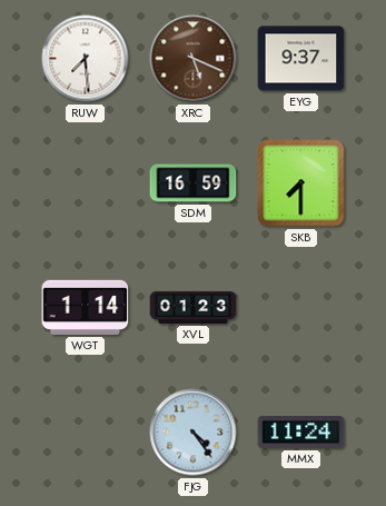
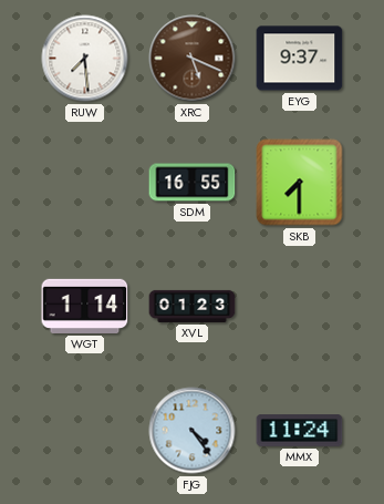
SDM: 16:59 -> 16:55
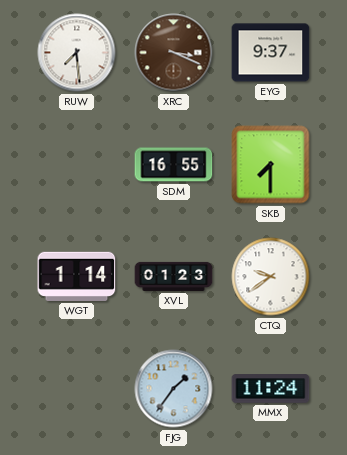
XRC: 5:19 -> 3:19
CTQ: none -> 9:39
FJG: 4:24 -> 1:36
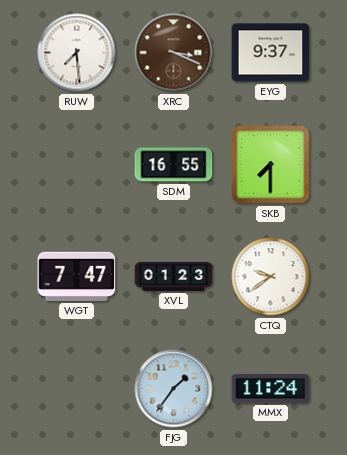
WGT: 1:14 -> 7:47
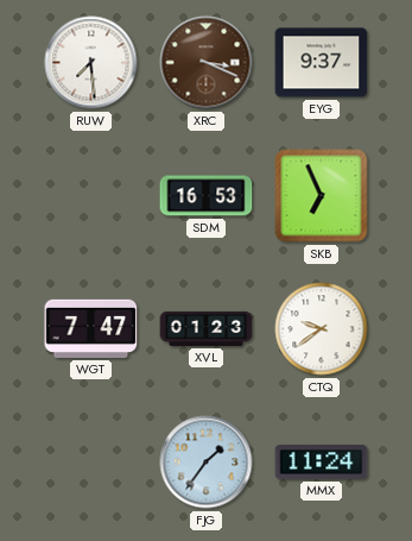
SDM: 16:55 -> 16:53
SKB: 7:30 -> 6:56
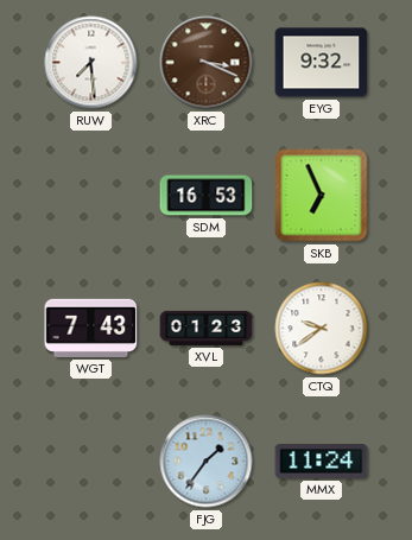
EYG: 9:37 -> 9:32
WGT: 7:47 -> 7:43
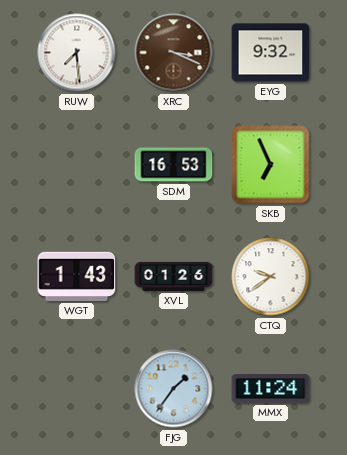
WGT: 7:43 -> 1:43
XVL: 01:23 -> 01:26
